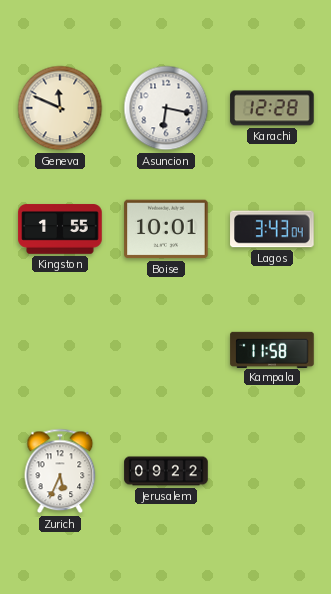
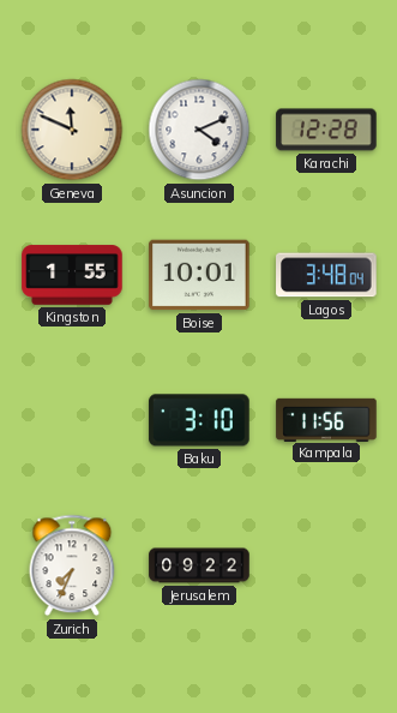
Asuncion: 6:17 -> 4:11
Lagos: 3:43 -> 3:48
Baku: none -> 3:10
Kampala: 11:58 -> 11:56
Zurich: 5:34 -> 7:34
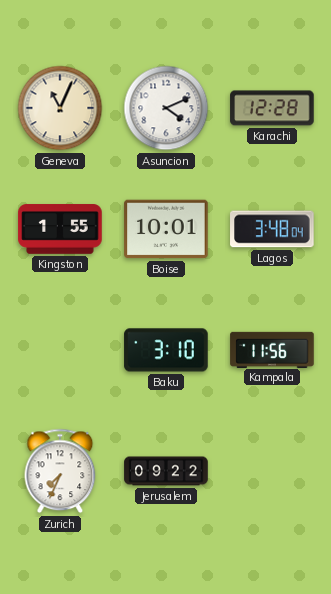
Geneva: 11:49 -> 11:04
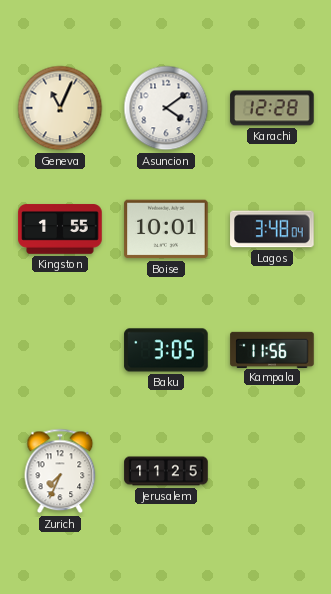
Asuncion: 4:11 -> 4:09
Baku: 3:10 -> 3:05
Jerusalem: 09:22 -> 11:25
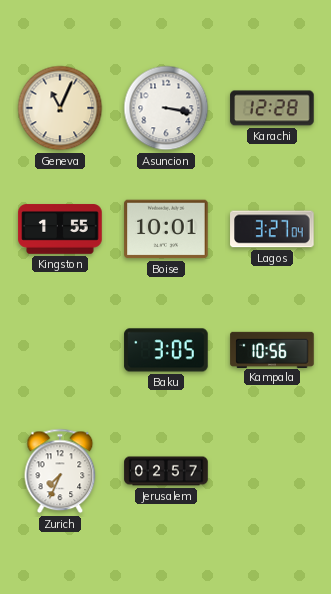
Asuncion: 4:09 -> 3:17
Lagos: 3:48 -> 3:27
Kampala: 11:56 -> 10:56
Jerusalem: 11:25 -> 02:57
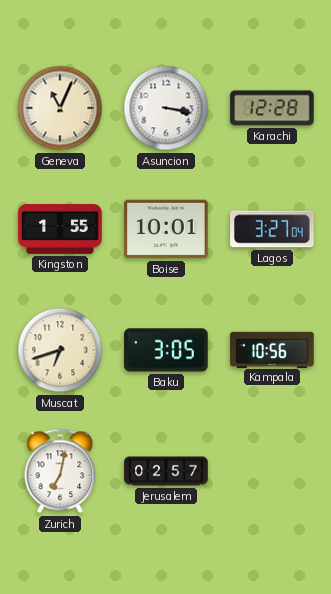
Muscat: none -> 6:42
Zurich: 7:34 -> 7:02
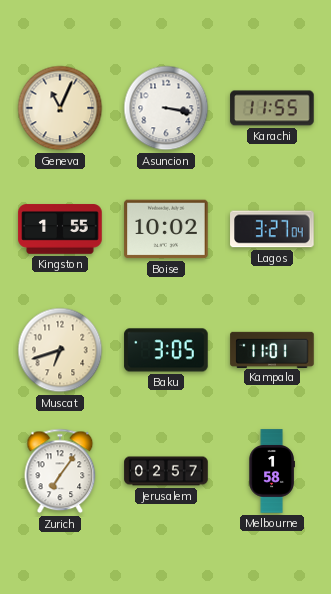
Karachi: 12:28 -> 11:55
Boise: 10:01 -> 10:02
Kampala: 10:56 -> 11:01
Zurich: 7:02 -> 7:06
Melbourne: none -> 1:58
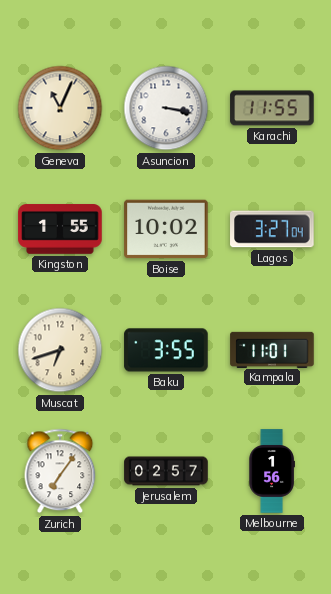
Baku: 3:05 -> 3:55
Melbourne: 1:58 -> 1:56
